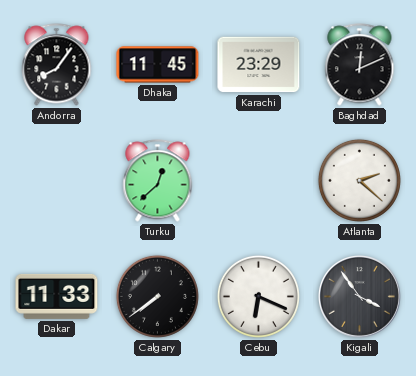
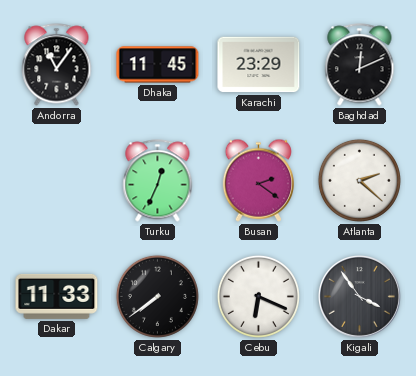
Andorra: 8:06 -> 11:06
Turku: 12:38 -> 12:34
Busan: none -> 2:21
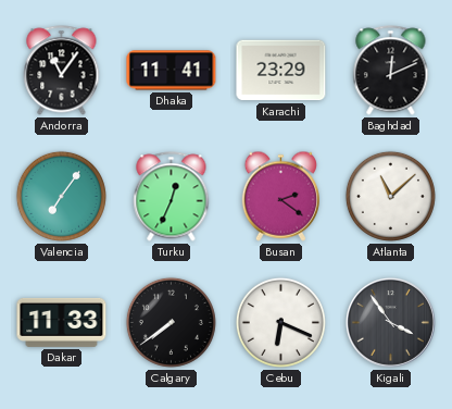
Dhaka: 11:45 -> 11:41
Valencia: none -> 7:06
Atlanta: 2:22 -> 11:08
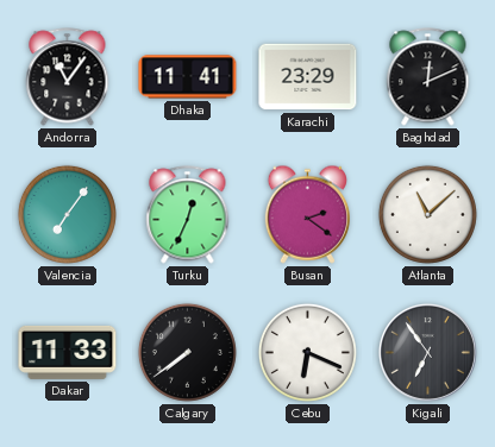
Kigali: 3:54 -> 6:54
